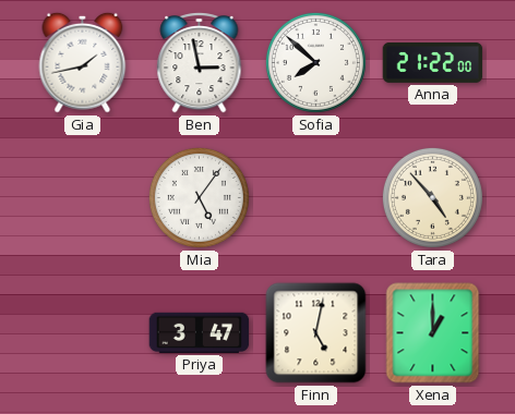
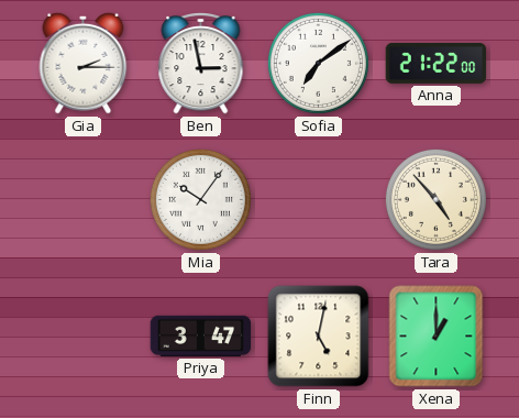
Gia: 1:43 -> 2:15
Sofia: 7:52 -> 7:09
Mia: 5:06 -> 10:06
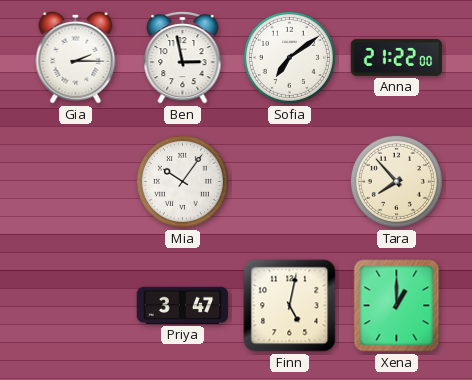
Tara: 4:53 -> 7:53
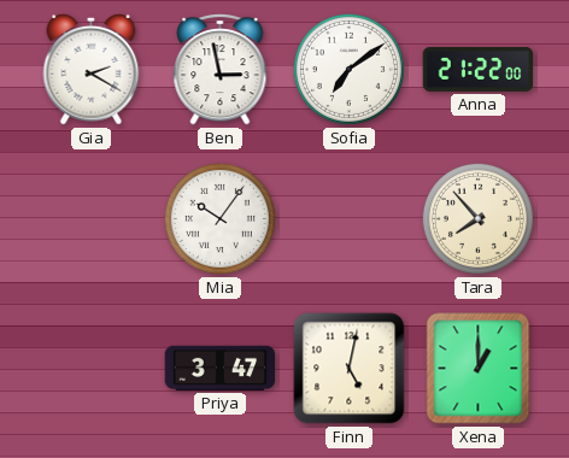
Gia: 2:15 -> 2:20
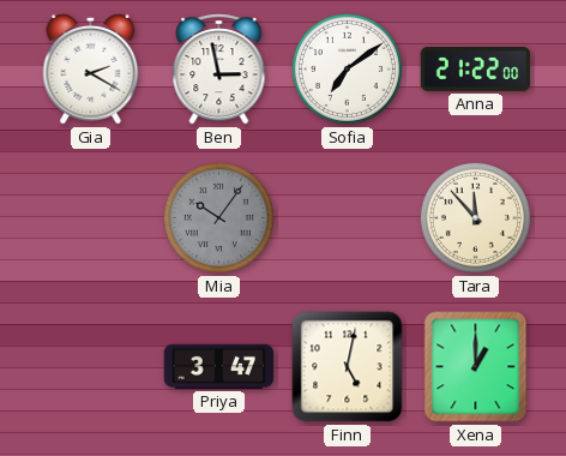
Mia dial: white -> grey
Tara: 7:53 -> 11:53
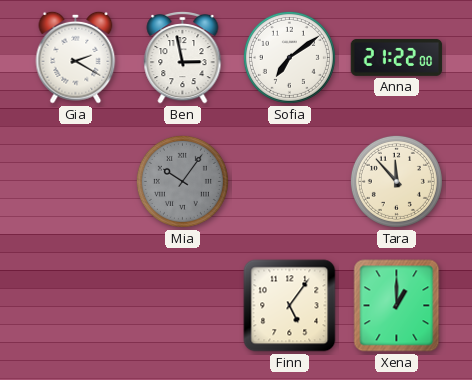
Priya: 3:47 -> none
Finn: 5:02 -> 5:06
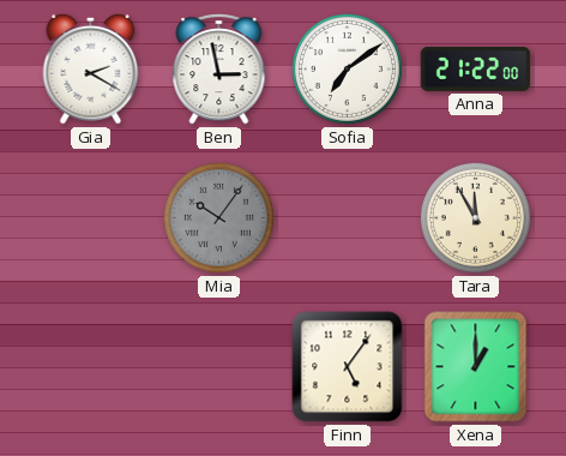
Tara: 11:53 -> 11:55
